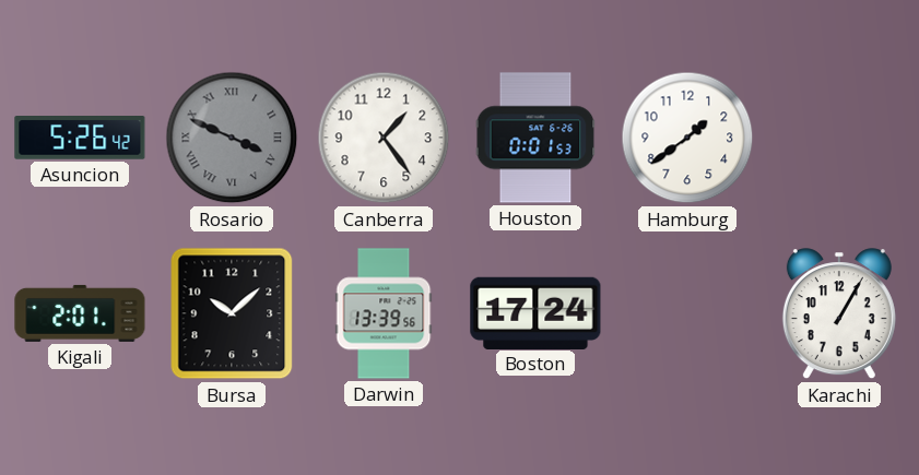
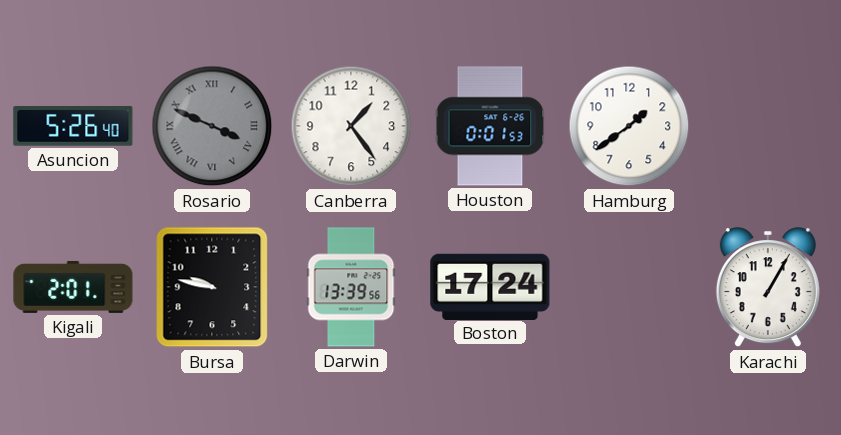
Asuncion: 5:26:42 -> 5:26:40
Bursa: 10:08 -> 9:47
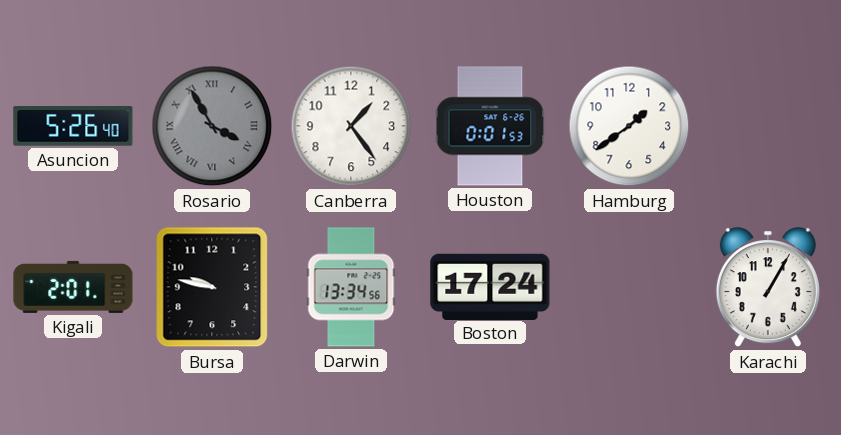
Rosario: 3:49 -> 3:55
Darwin: 13:39 -> 13:34
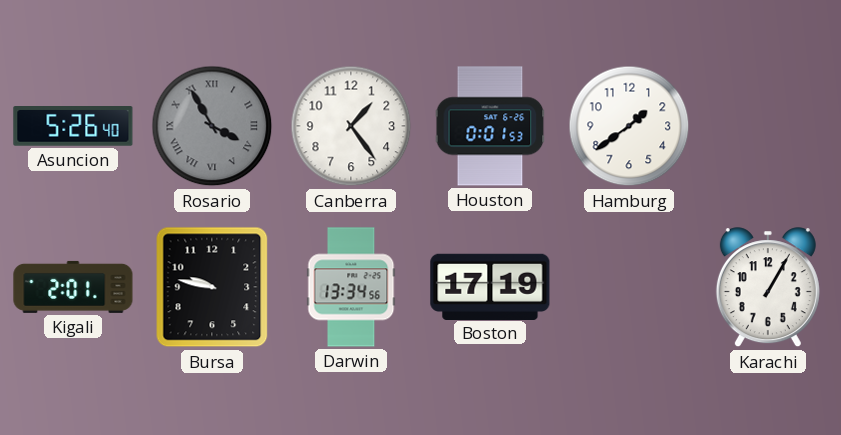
Boston: 17:24 -> 17:19
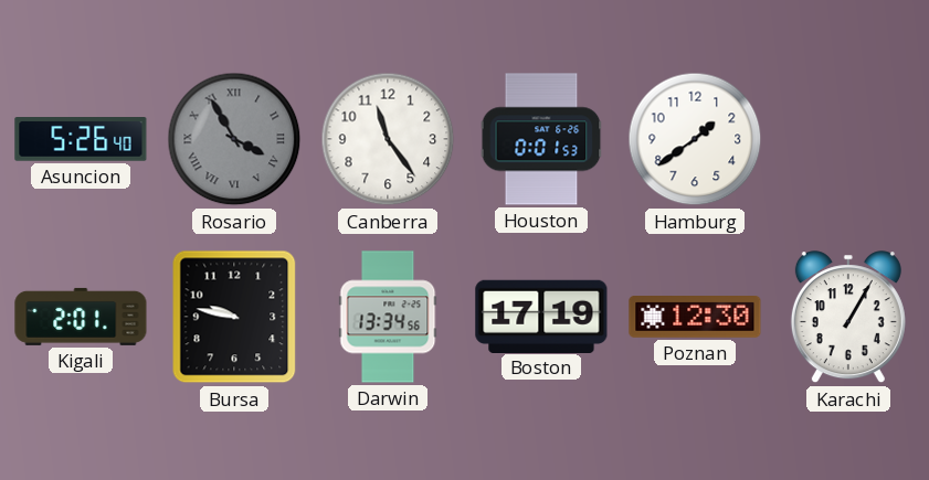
Canberra: 1:24 -> 11:24
Poznan: none -> 12:30
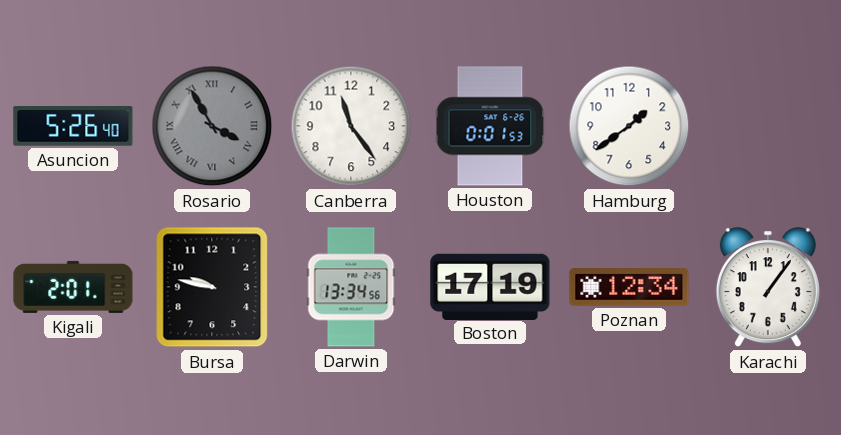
Poznan: 12:30 -> 12:34
Karachi: 1:05 -> 1:06
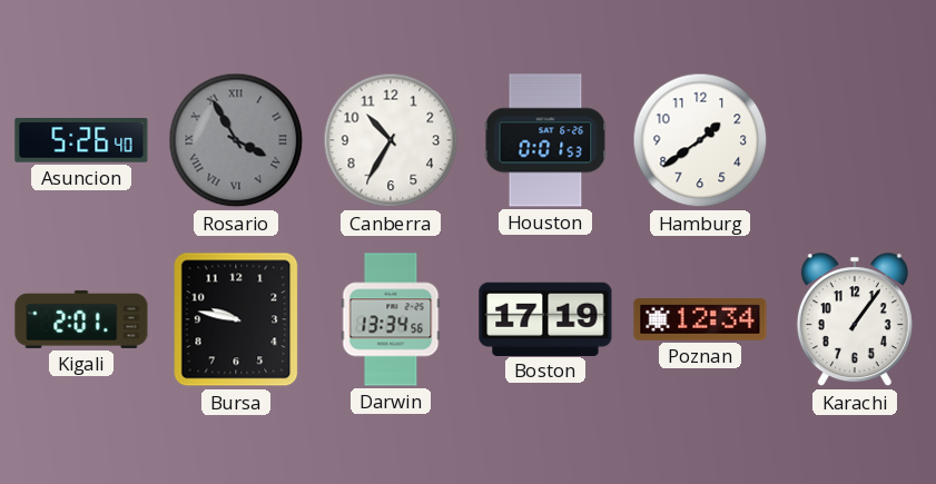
Canberra: 11:24 -> 10:35
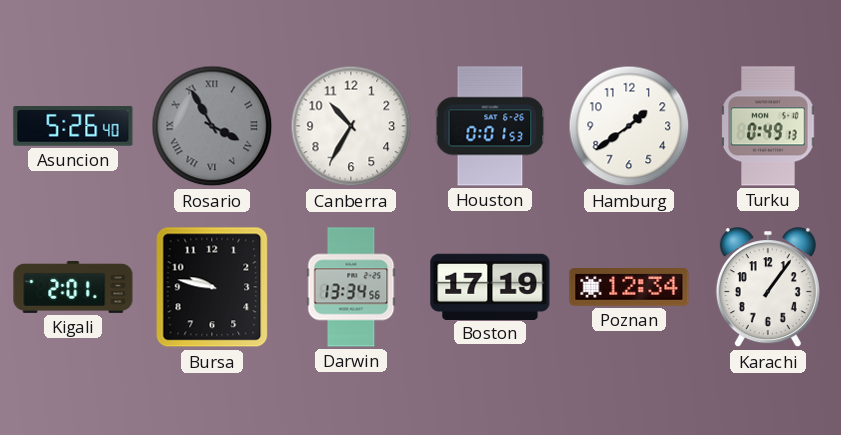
Turku: none -> 0:49
